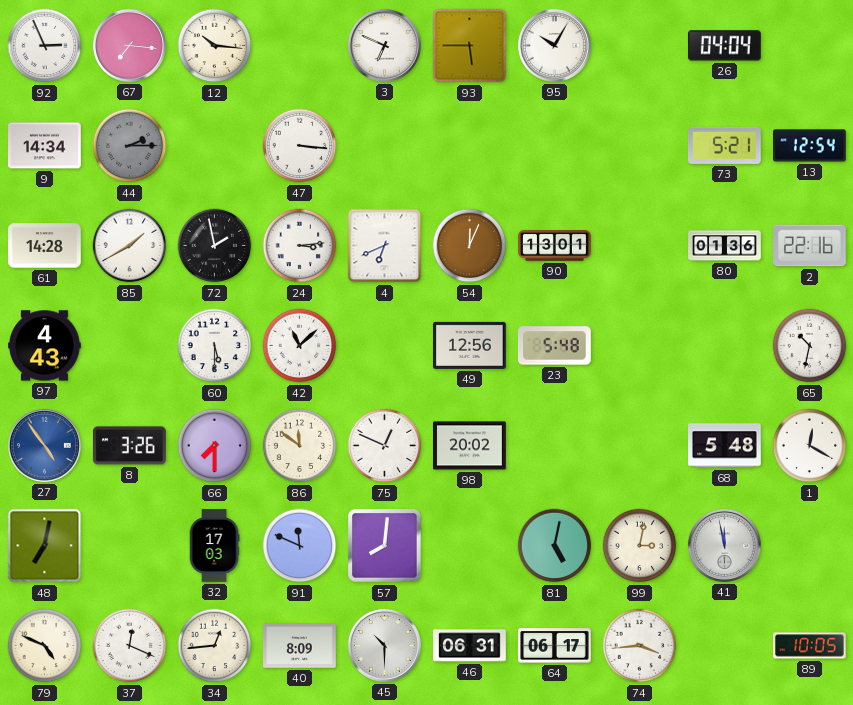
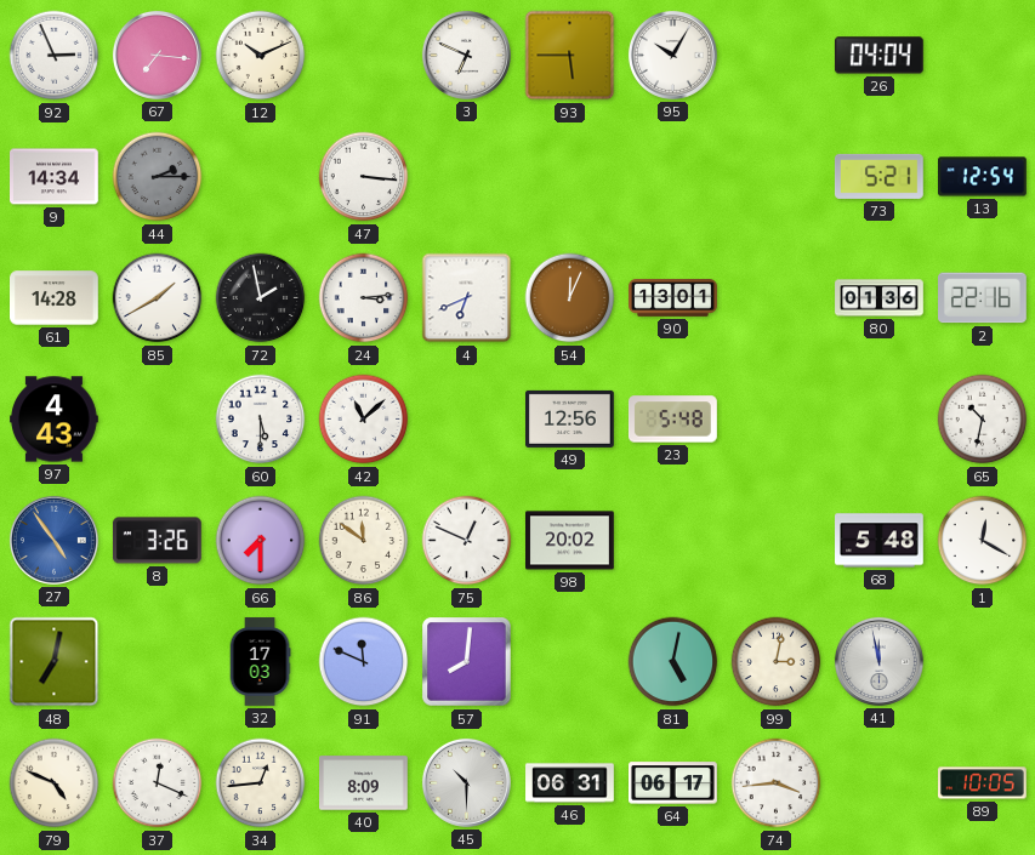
12: 10:16 -> 10:11
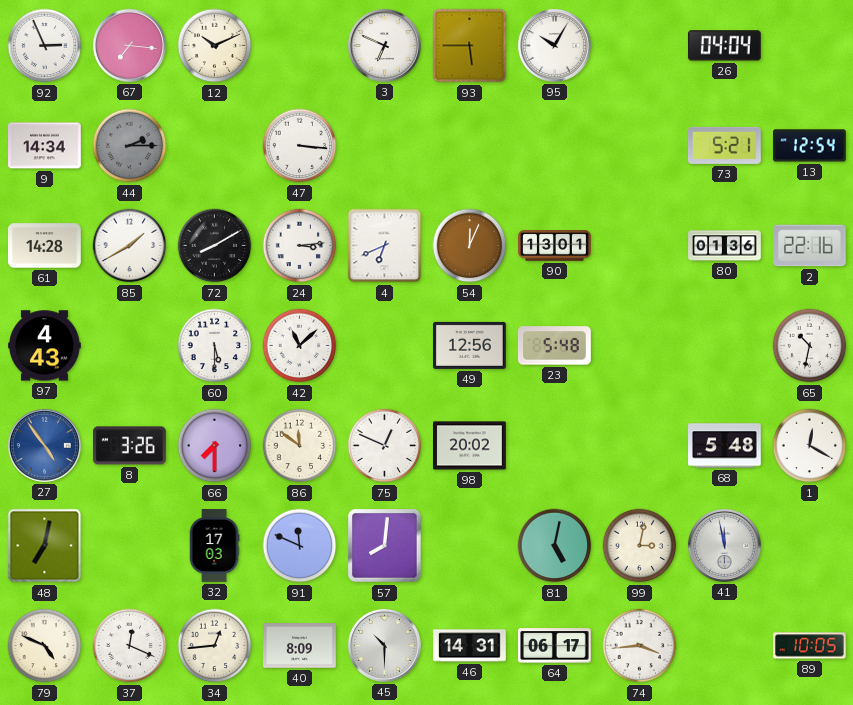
72: 1:58 -> 8:10
46: 06:31 -> 14:31
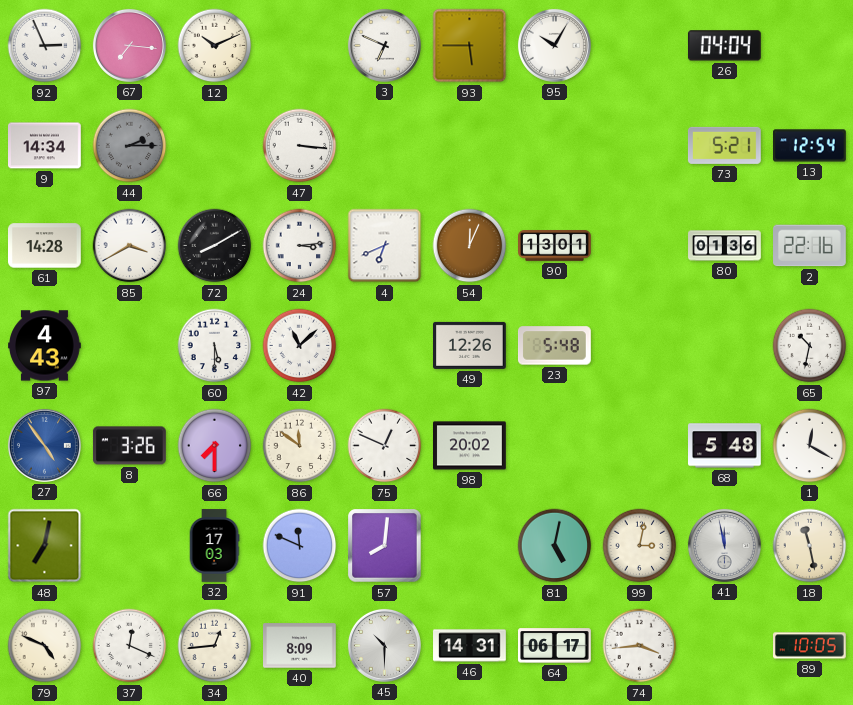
85: 1:40 -> 3:40
49: 12:56 -> 12:26
18: none -> 11:28
